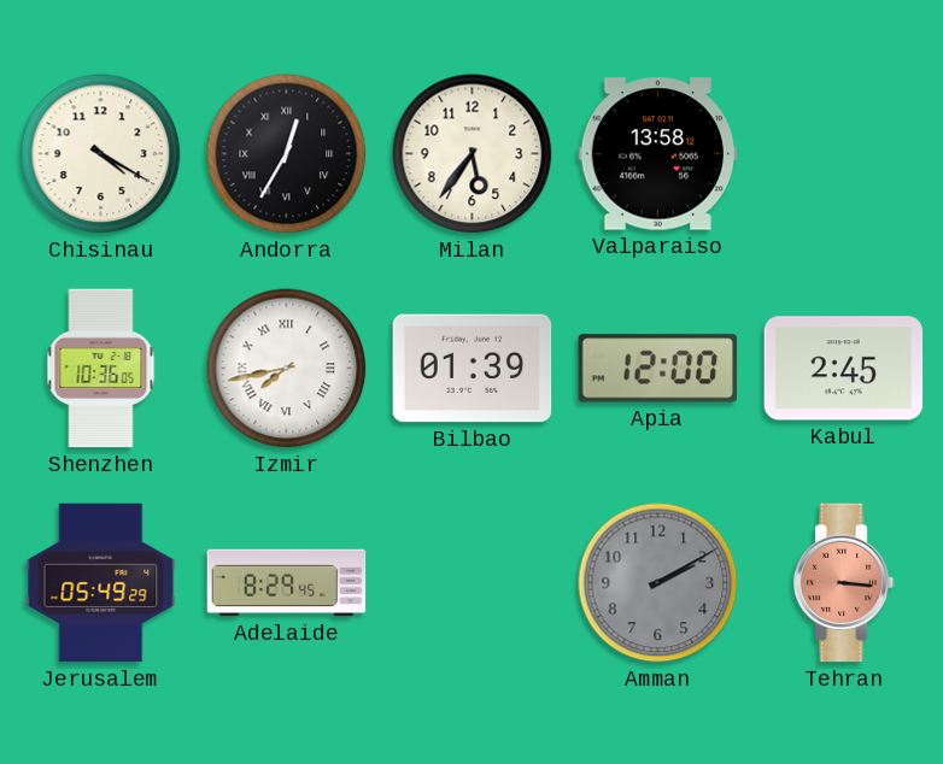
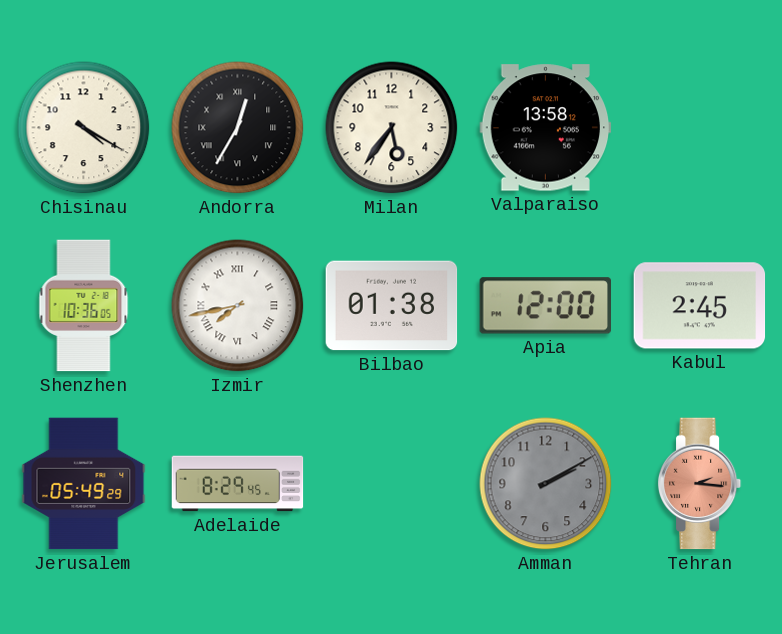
Bilbao: 01:39 -> 01:38
Tehran: 3:16 -> 2:16
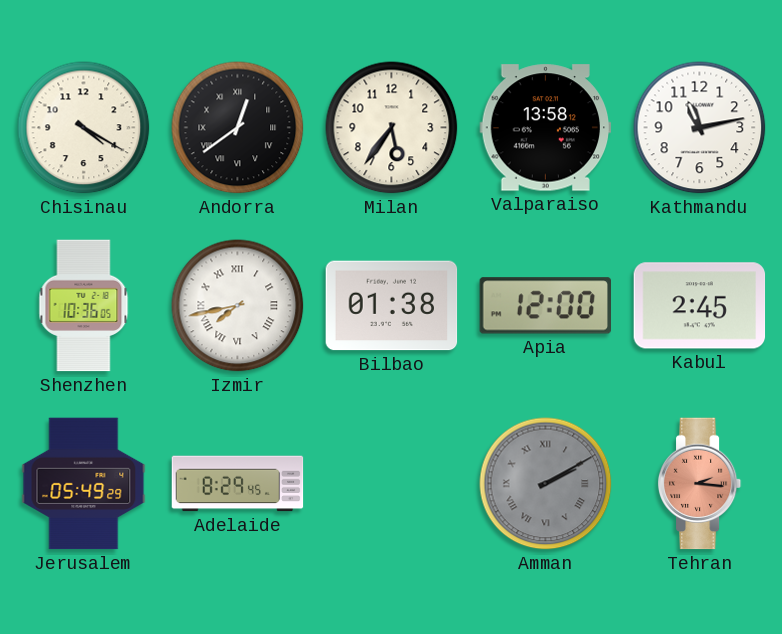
Andorra: 12:35 -> 12:39
Kathmandu: none -> 11:13
Amman numerals: Arabic -> Roman
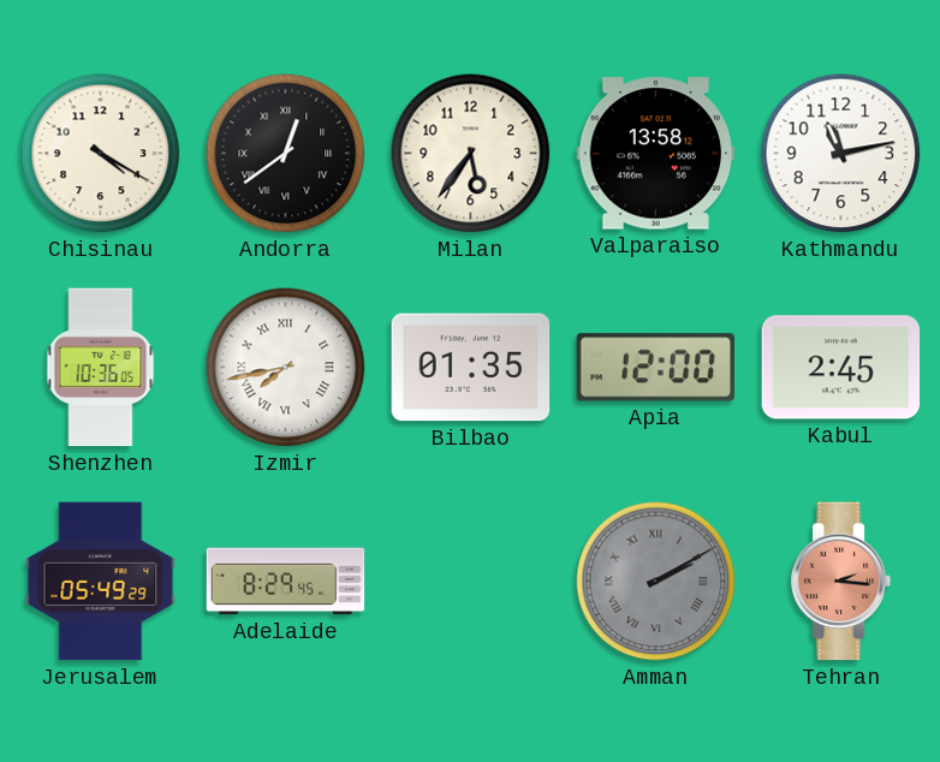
Bilbao: 01:38 -> 01:35
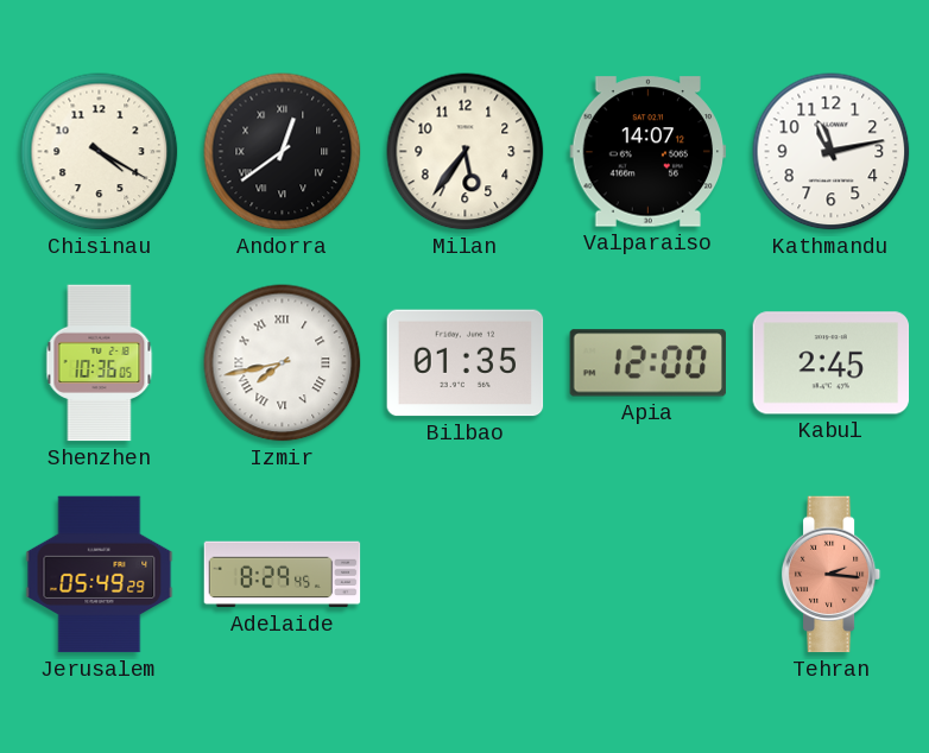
Valparaiso: 13:58 -> 14:07
Amman: 2:10 -> none
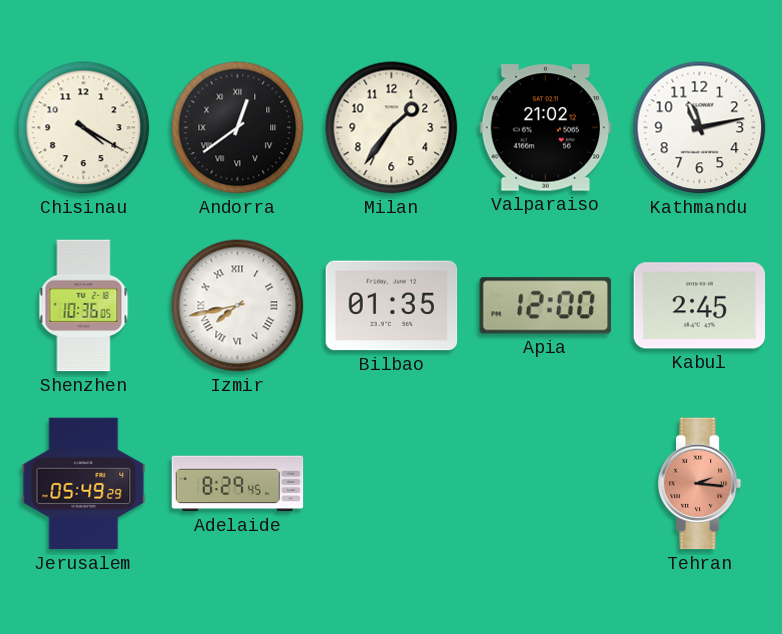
Milan: 5:36 -> 1:36
Valparaiso: 14:07 -> 21:02
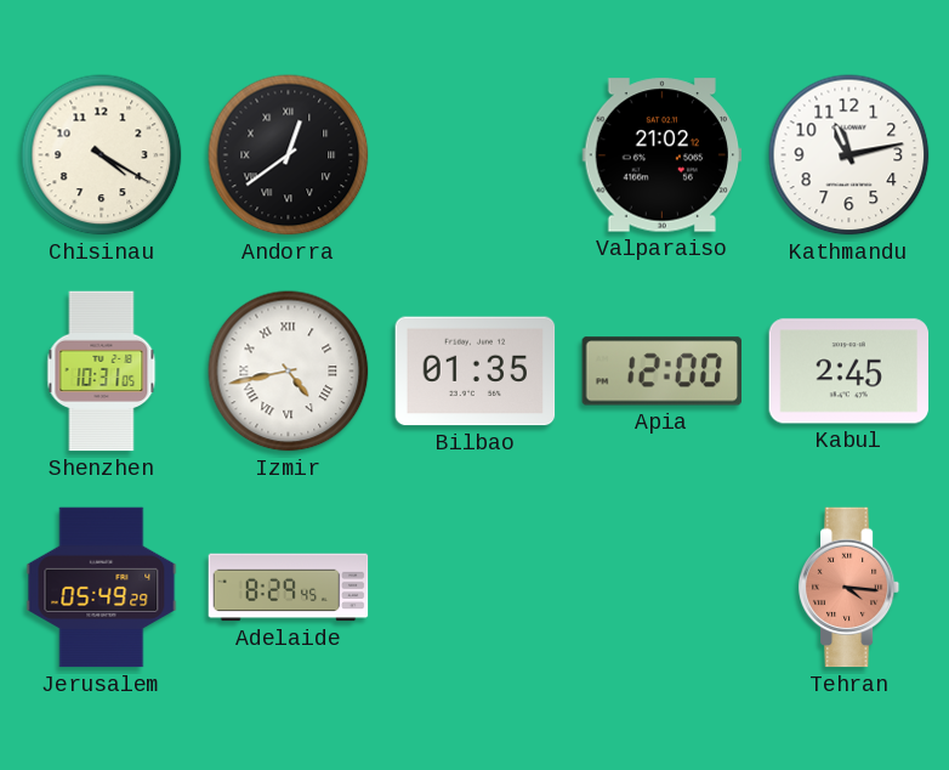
Milan: 1:36 -> none
Shenzhen: 10:36 -> 10:31
Izmir: 7:43 -> 4:43
Tehran: 2:16 -> 4:16
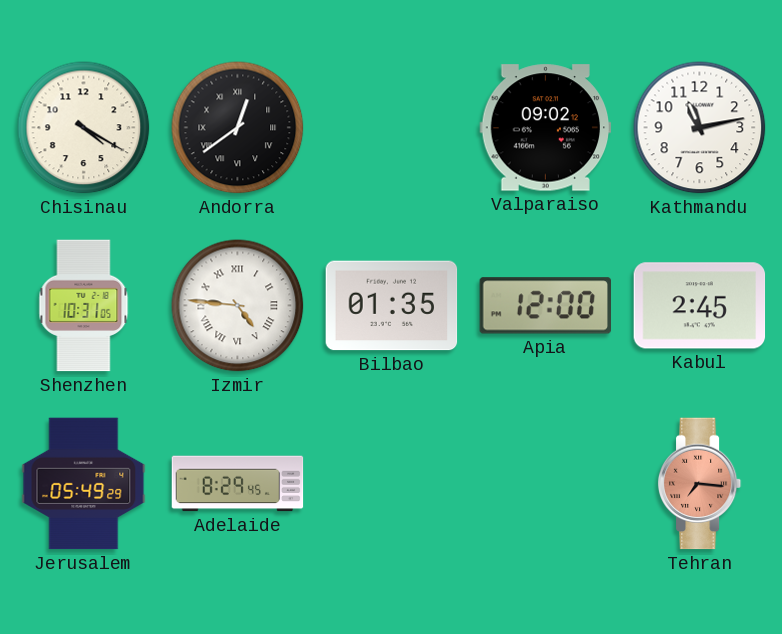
Valparaiso: 21:02 -> 09:02
Izmir: 4:43 -> 4:46
Tehran: 4:16 -> 7:16
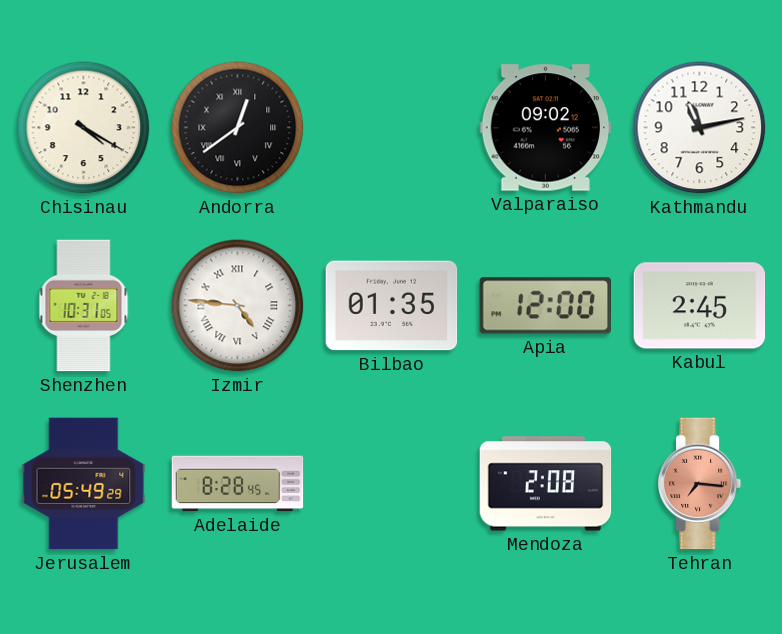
Adelaide: 8:29 -> 8:28
Mendoza: none -> 2:08
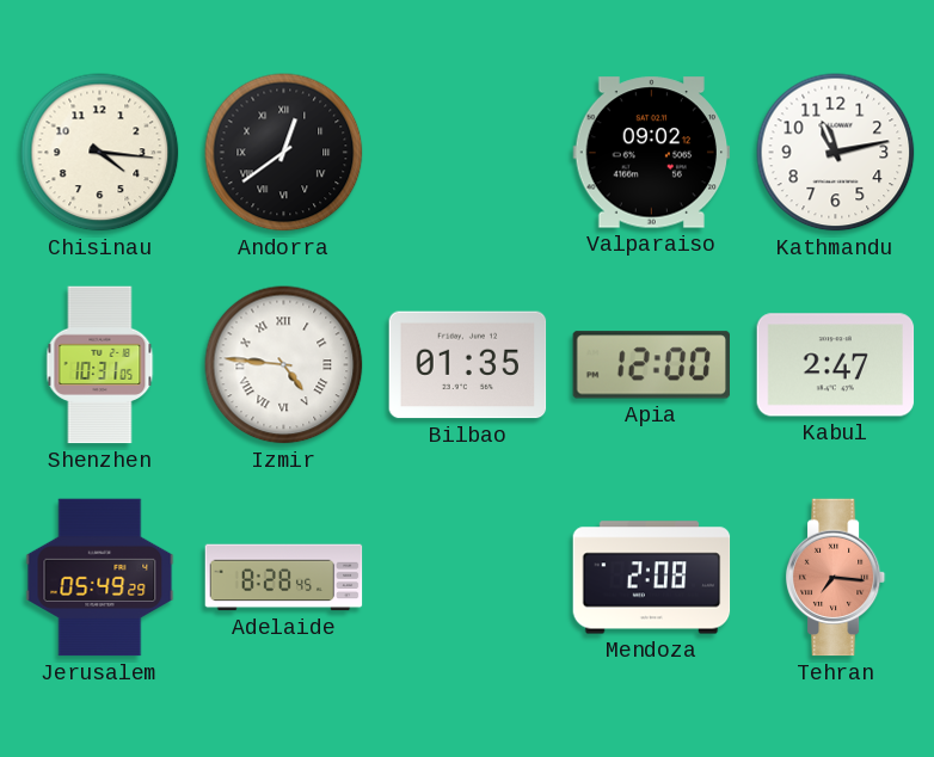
Chisinau: 4:20 -> 4:16
Kabul: 2:45 -> 2:47
